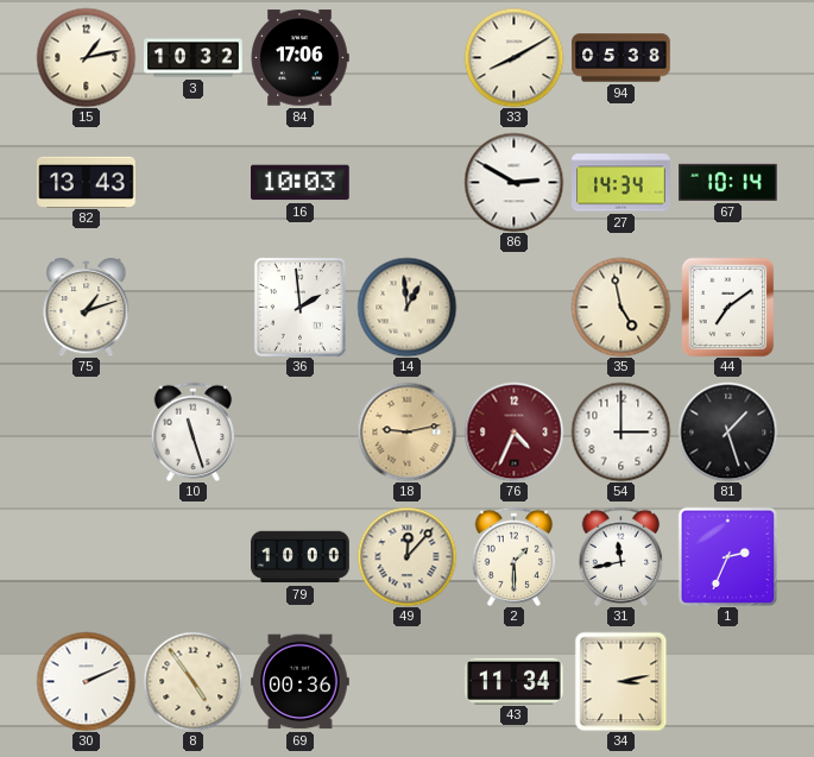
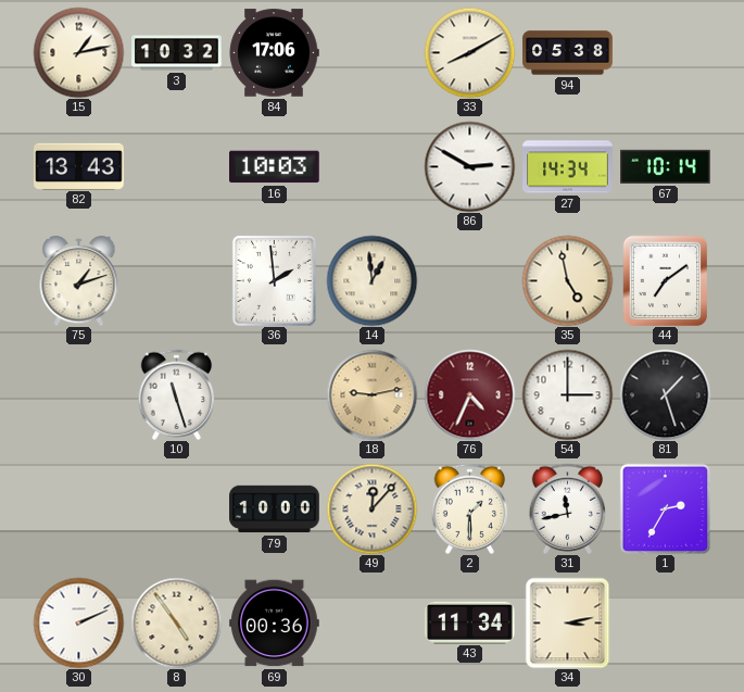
1: 2:34 -> 2:35
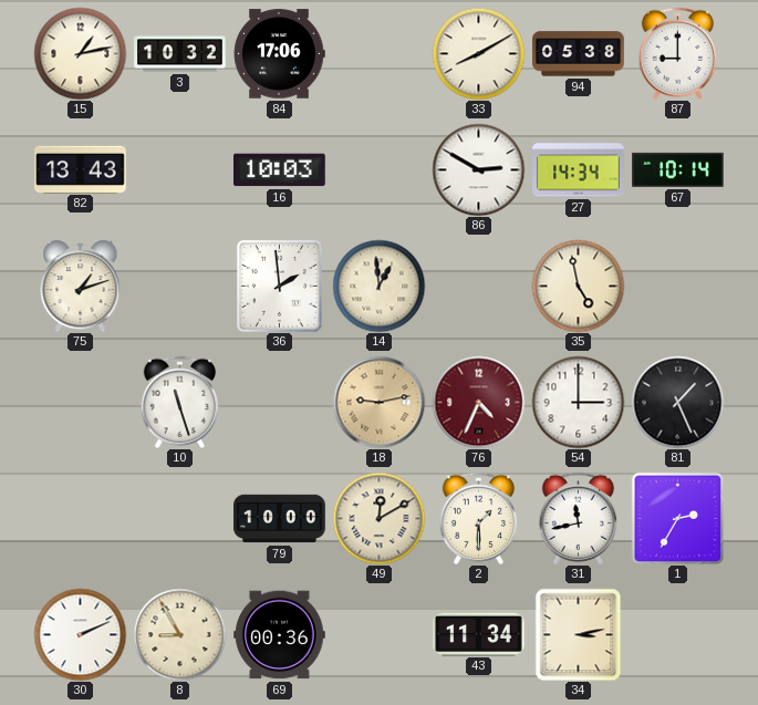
87: none -> 9:00
44: 7:09 -> none
81: 1:27 -> 1:26
49: 12:07 -> 12:10
8: 4:54 -> 8:55
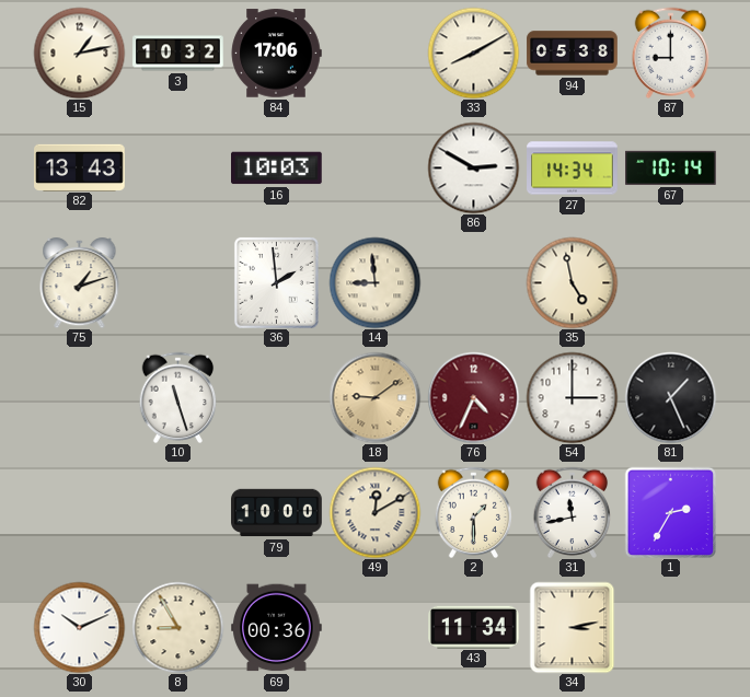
14: 12:59 -> 8:59
18: 9:13 -> 9:09
30: 2:11 -> 10:11
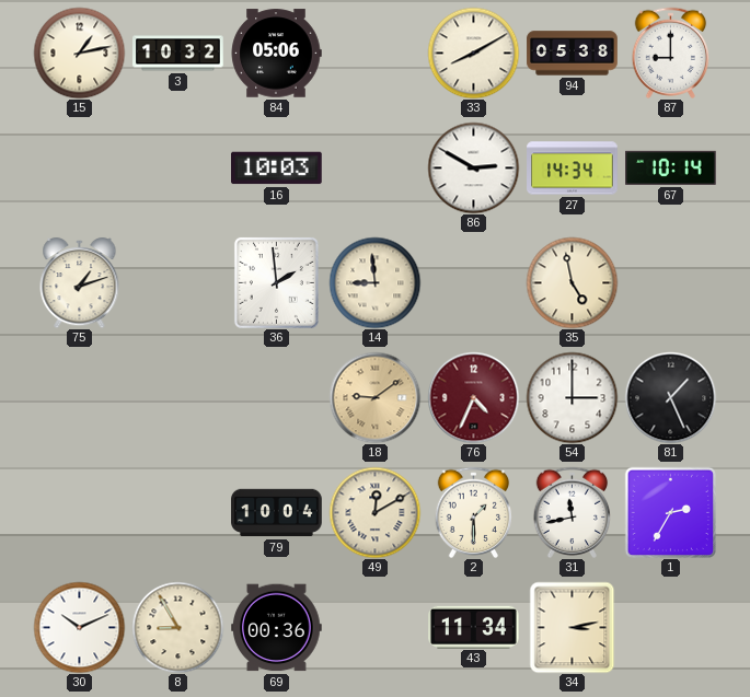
84: 17:06 -> 05:06
82: 13:43 -> none
10: 11:27 -> none
79: 10:00 -> 10:04
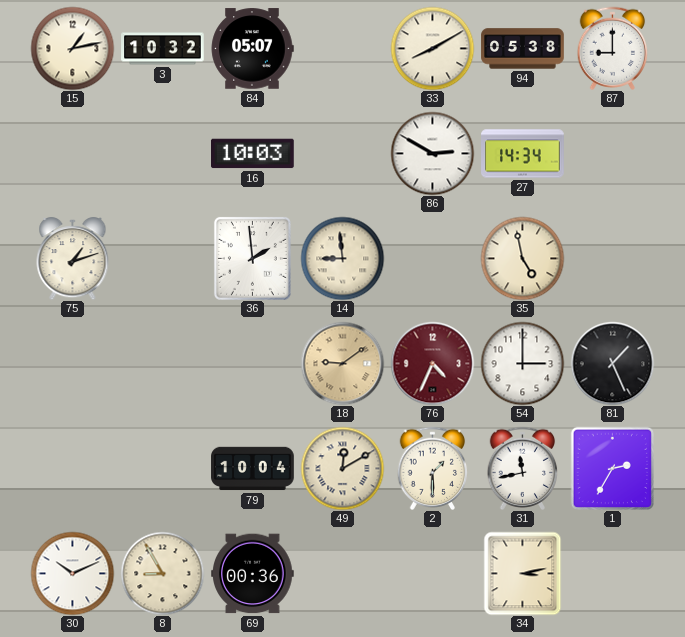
84: 05:06 -> 05:07
67: 10:14 -> none
43: 11:34 -> none
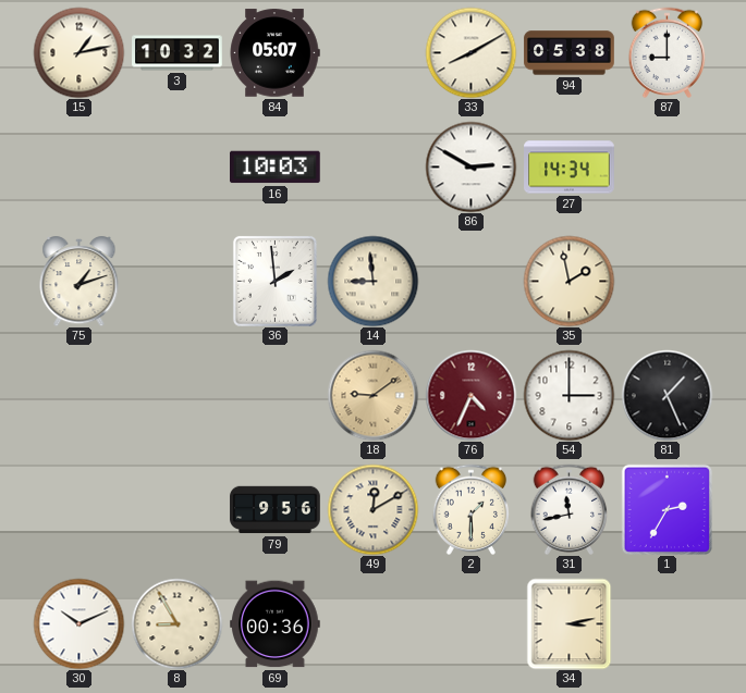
35: 4:58 -> 1:58
79: 10:04 -> 9:56
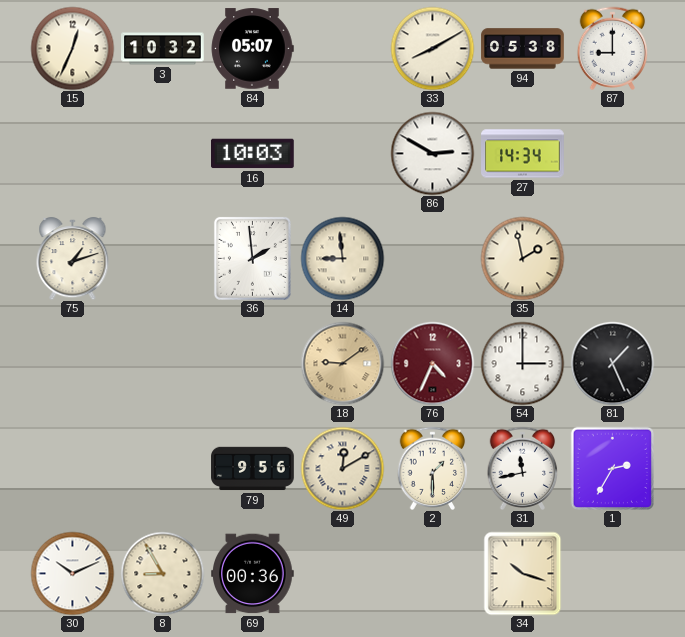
15: 1:13 -> 12:34
34: 3:13 -> 10:18
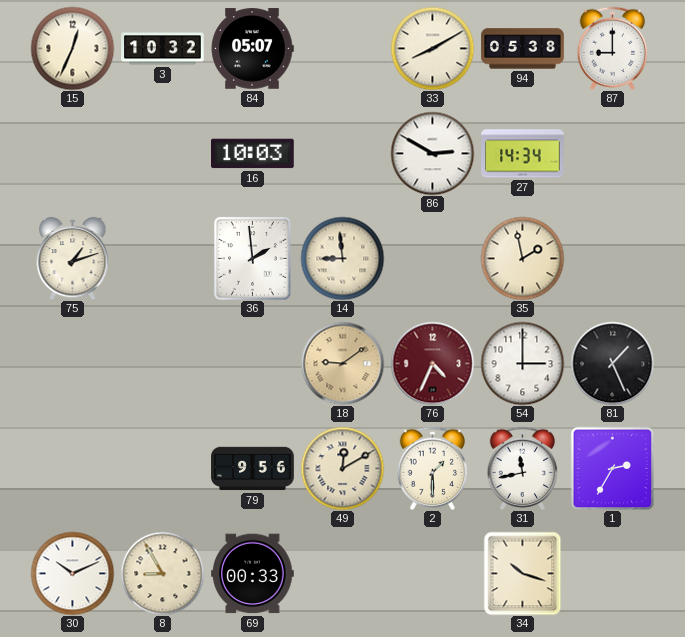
69: 00:36 -> 00:33
